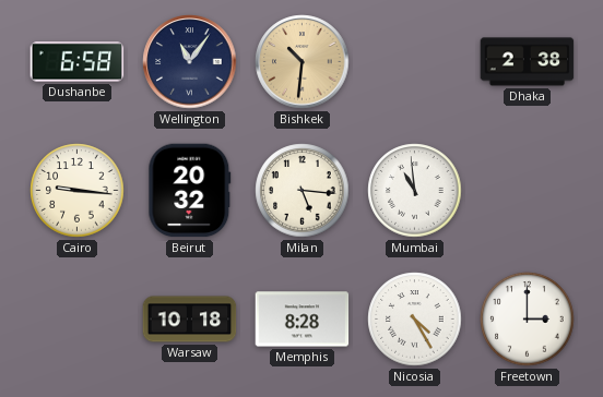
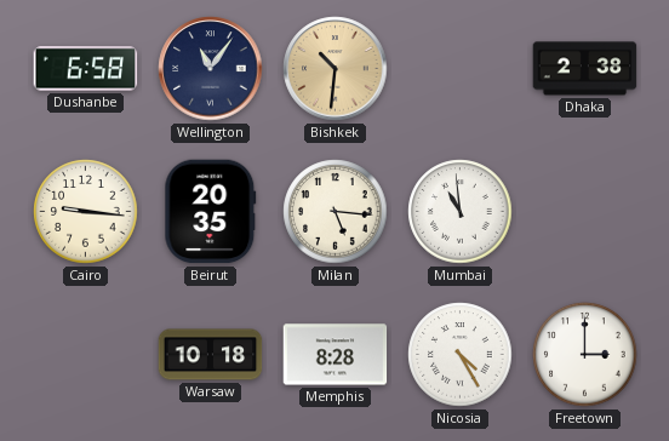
Beirut: 20:32 -> 20:35
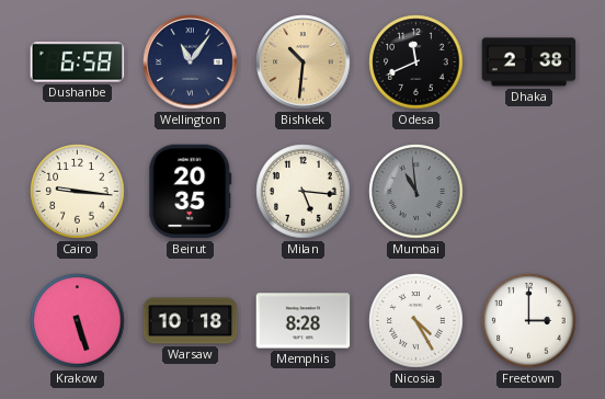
Odesa: none -> 11:41
Mumbai dial: white -> grey
Krakow: none -> 5:27
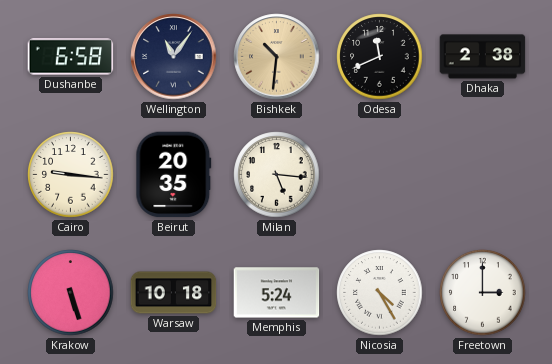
Mumbai: 10:59 -> none
Memphis: 8:28 -> 5:24
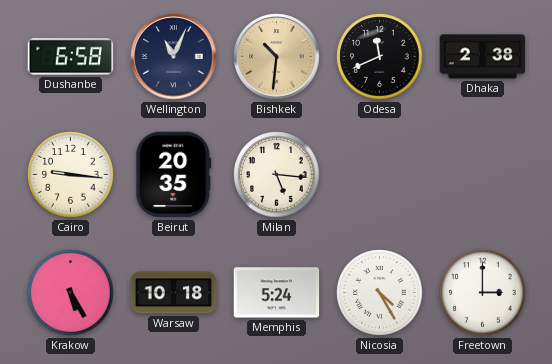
Wellington: 11:06 -> 11:04
Krakow: 5:27 -> 5:25
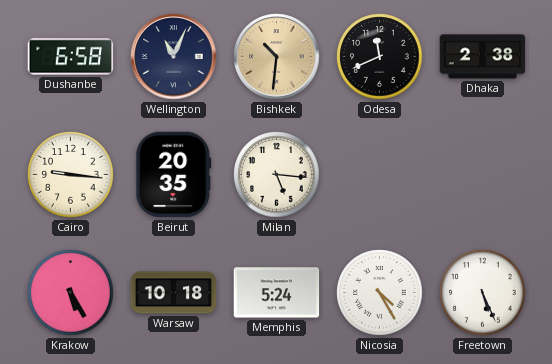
Freetown: 3:00 -> 5:26
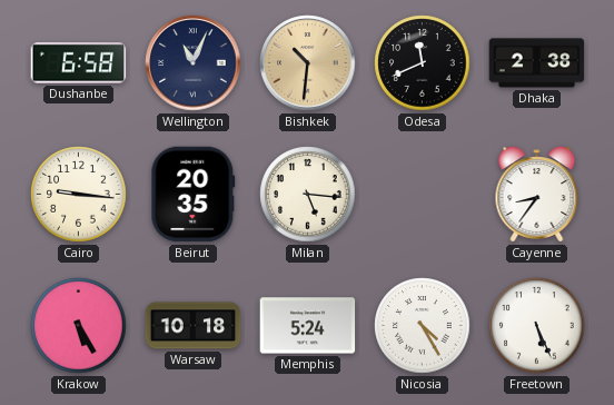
Cayenne: none -> 8:36
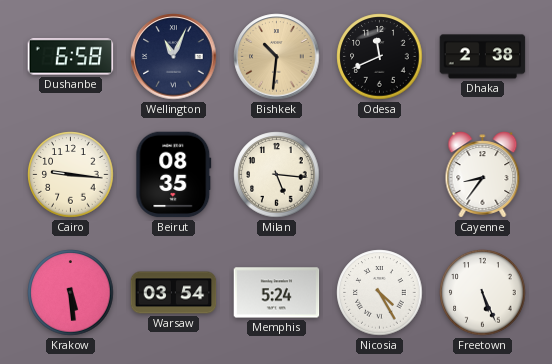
Beirut: 20:35 -> 08:35
Krakow: 5:25 -> 5:29
Warsaw: 10:18 -> 03:54
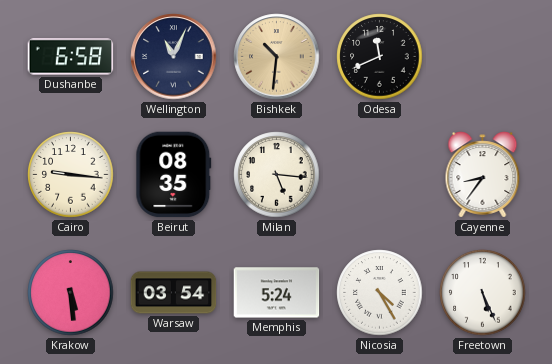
Dhaka: 2:38 -> none
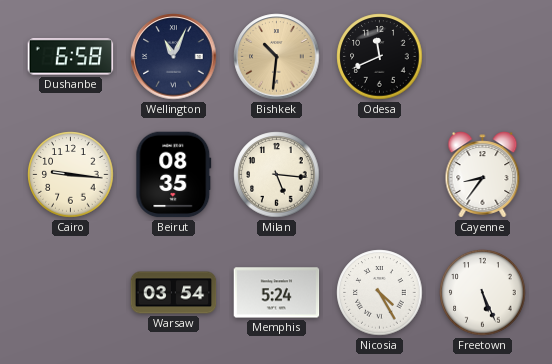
Krakow: 5:29 -> none
